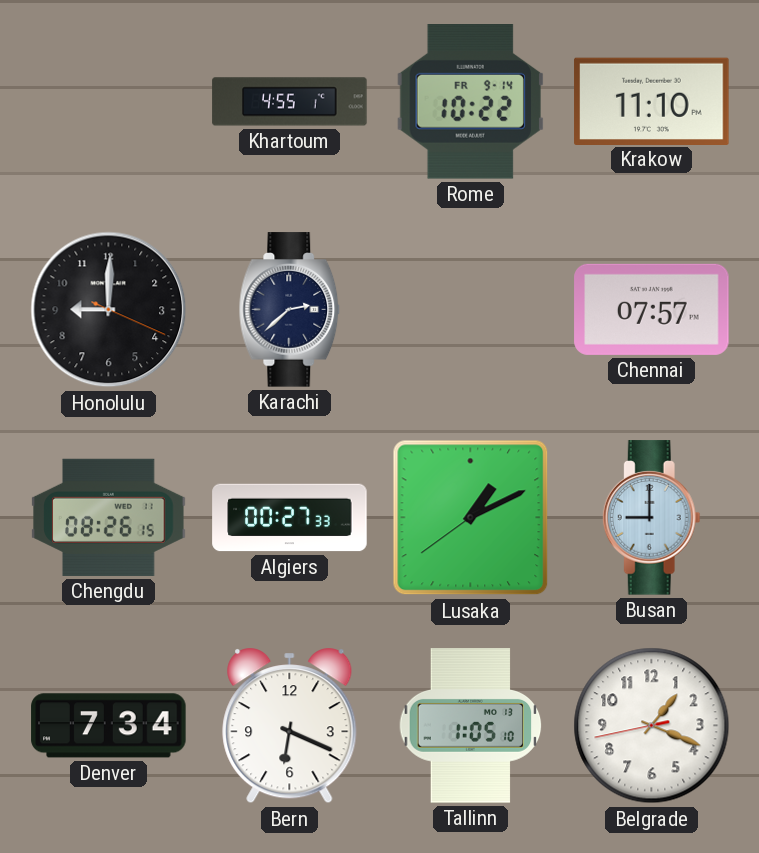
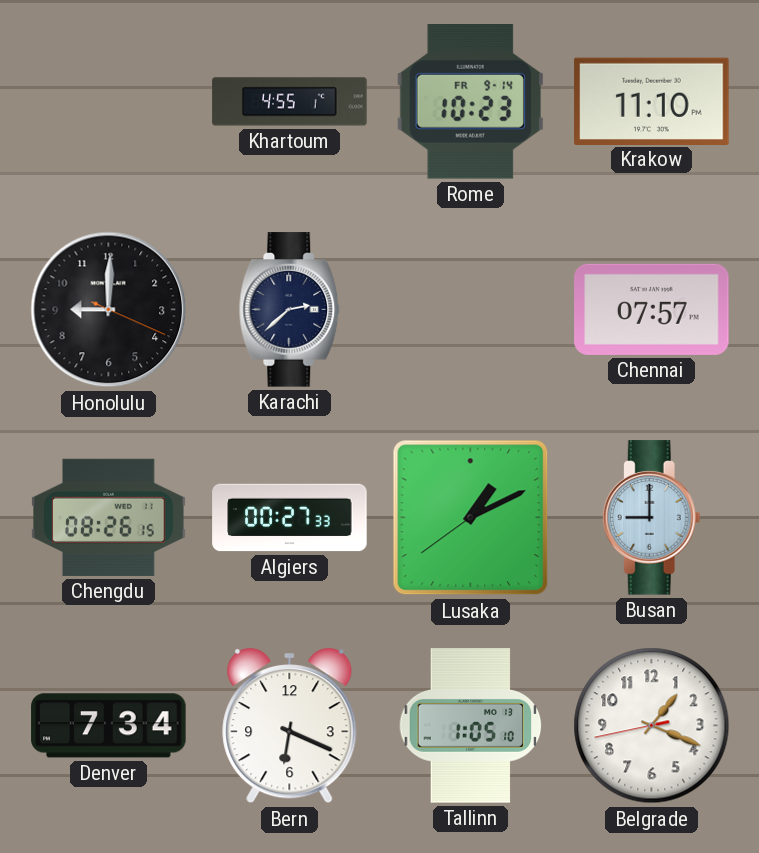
Rome: 10:22 -> 10:23
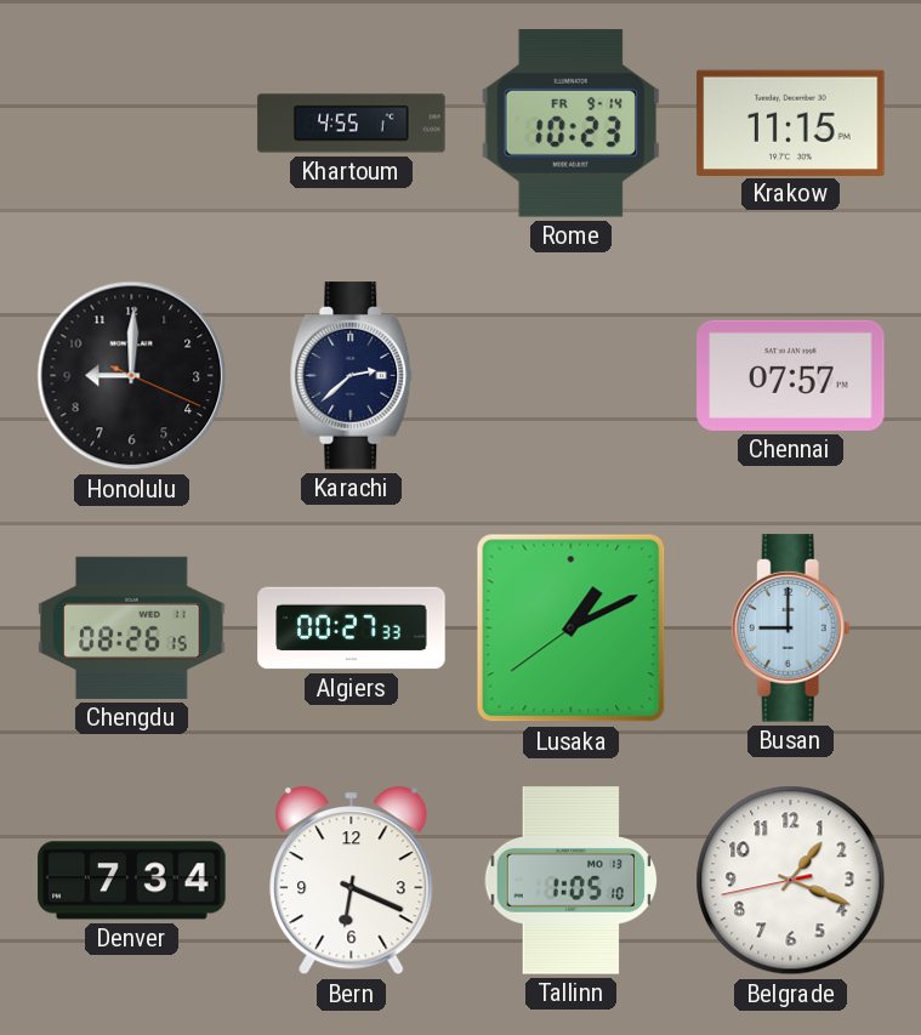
Krakow: 11:10 -> 11:15
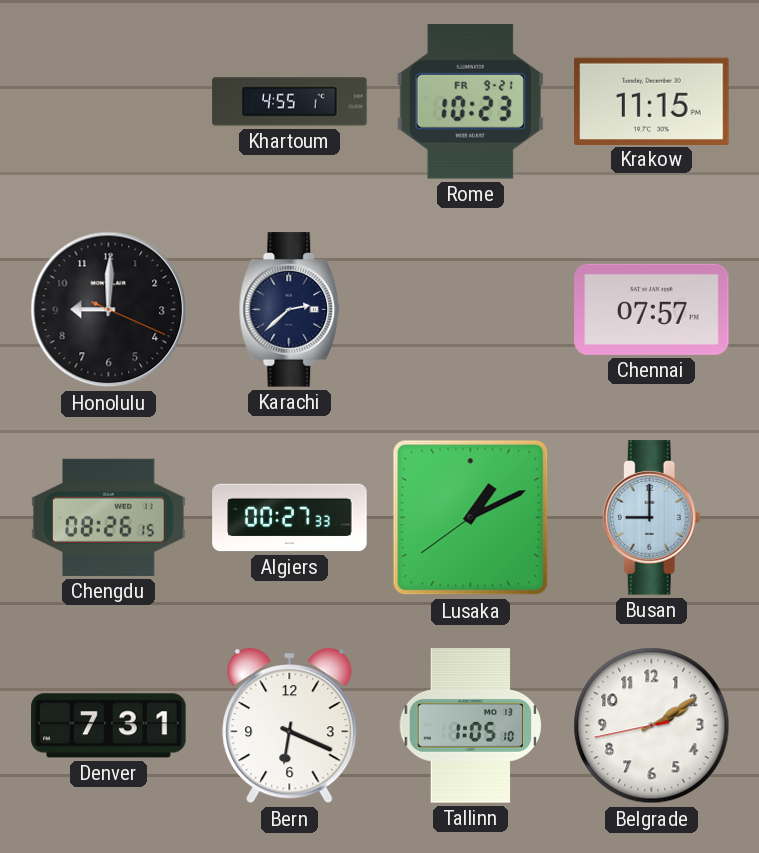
Rome date: FR 9-14 -> FR 9-21
Denver: 7:34 -> 7:31
Belgrade: 1:18 -> 2:09
